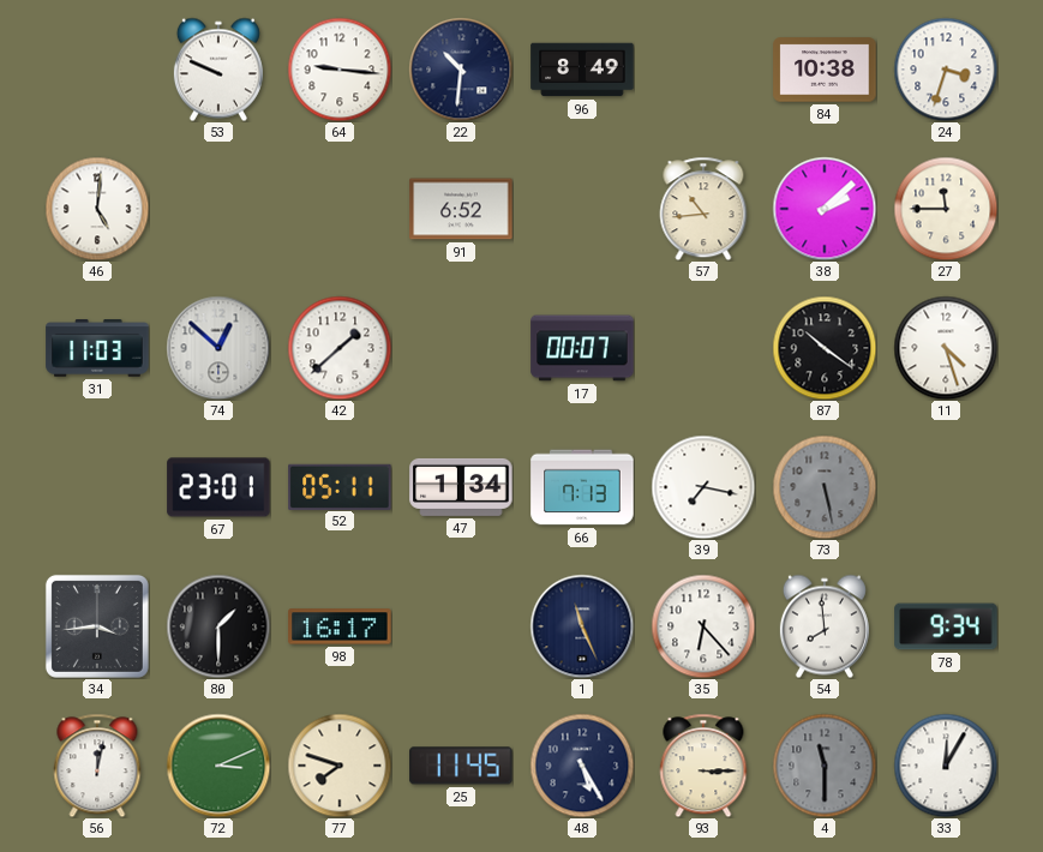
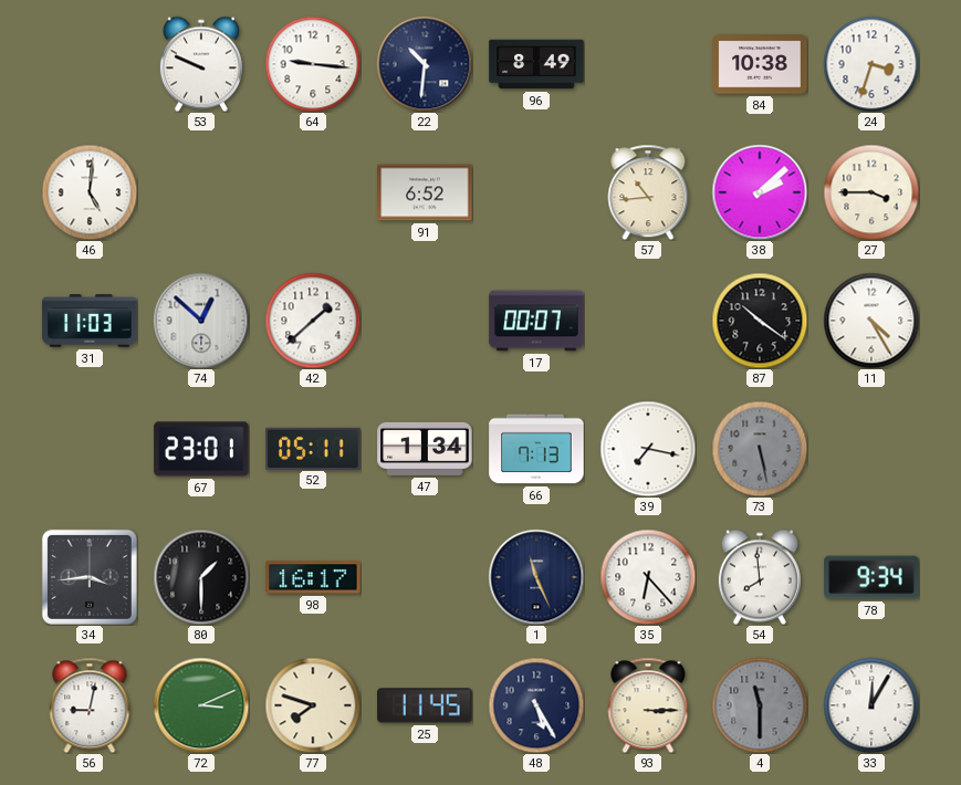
27: 11:45 -> 3:45
11: 4:27 -> 4:25
56: 12:02 -> 9:02
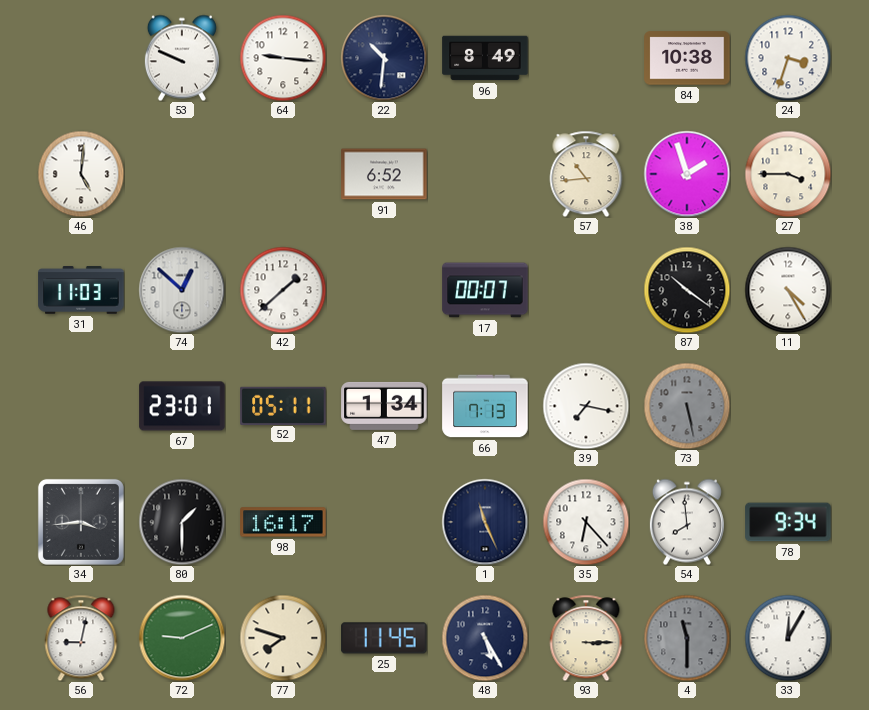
38: 2:08 -> 1:57
72: 3:11 -> 9:11
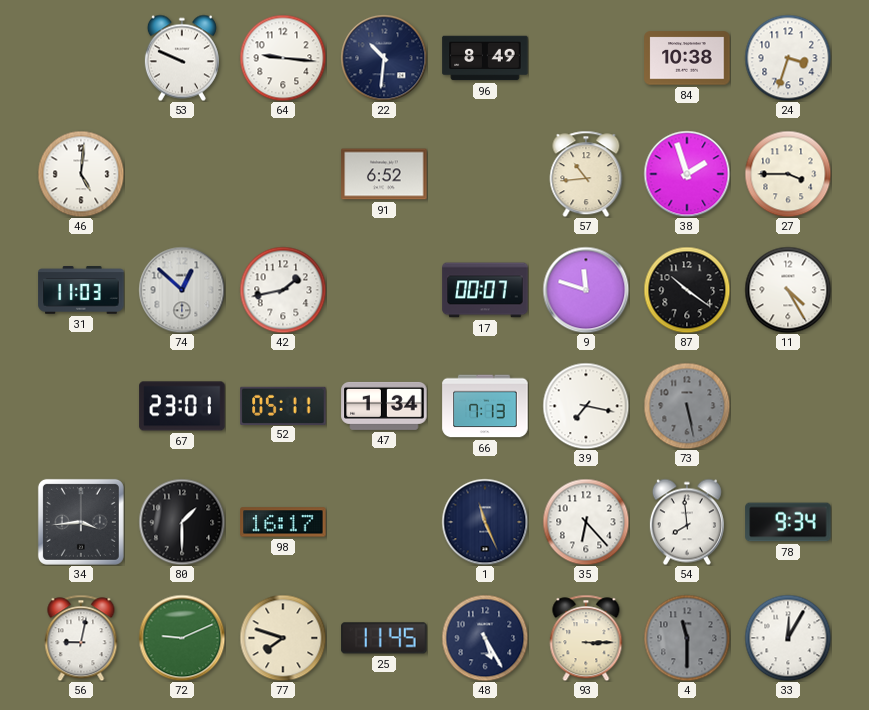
42: 1:38 -> 1:43
9: none -> 11:48
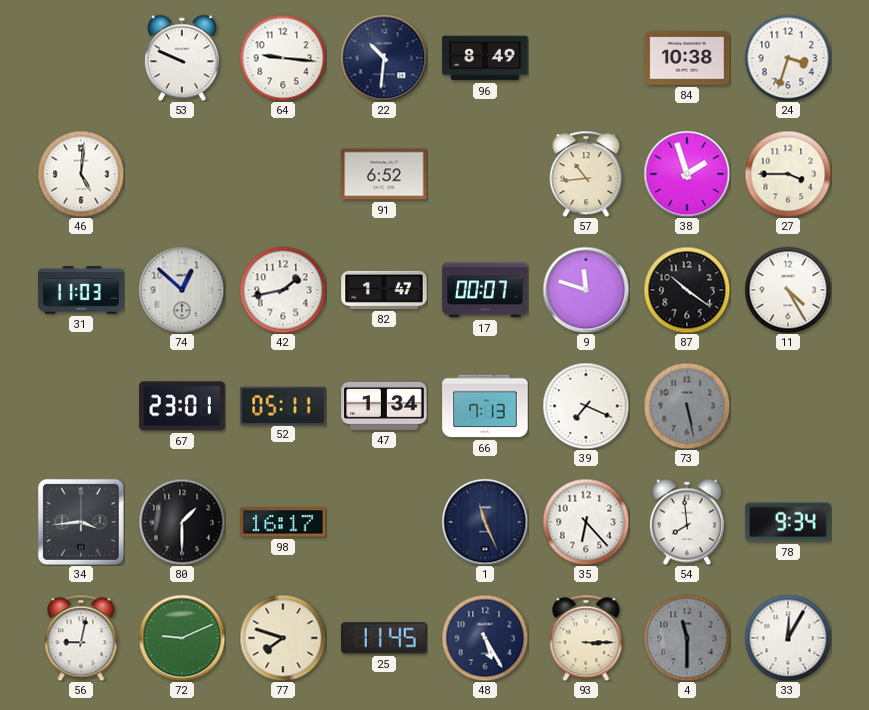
82: none -> 1:47
39: 7:17 -> 7:19
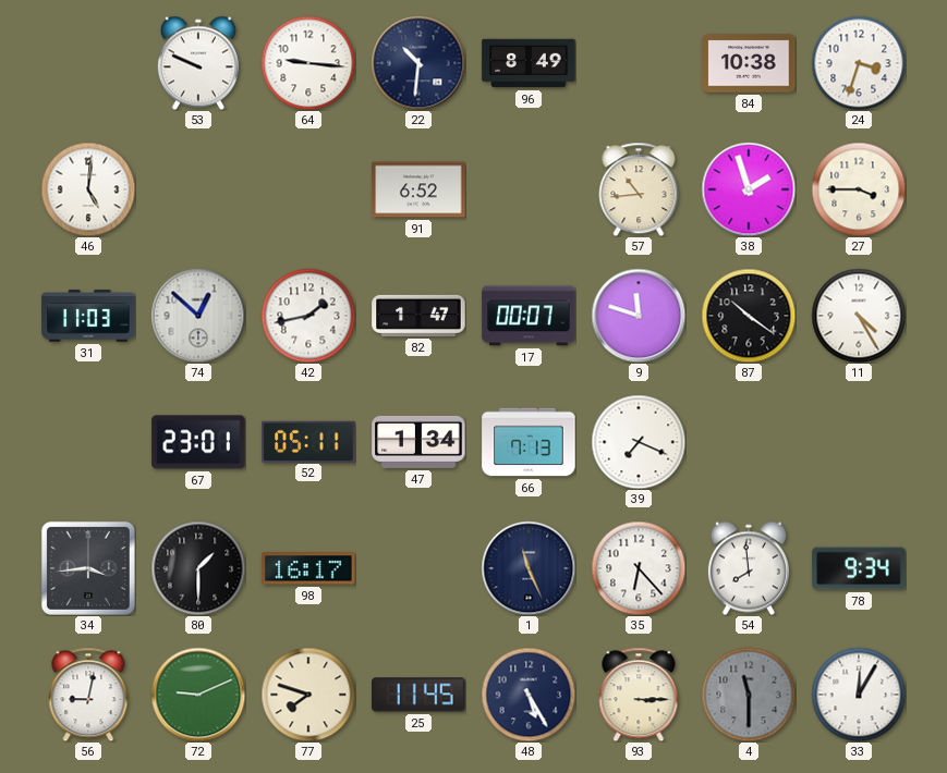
73: 5:28 -> none
